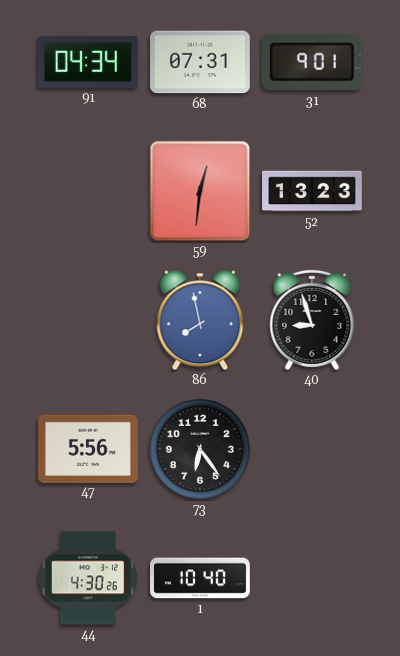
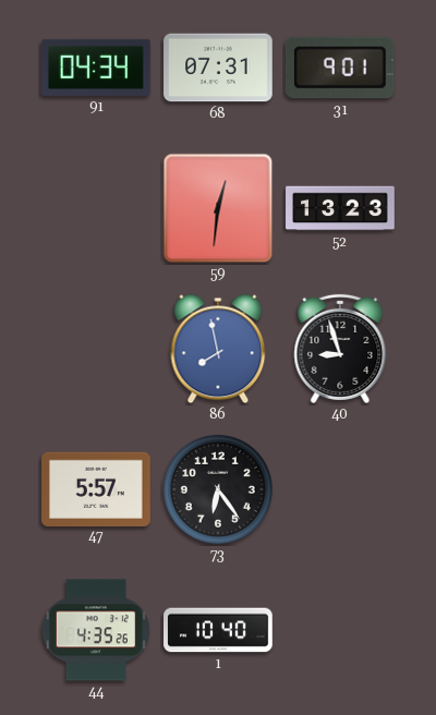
47: 5:56 -> 5:57
44: 4:30 -> 4:35
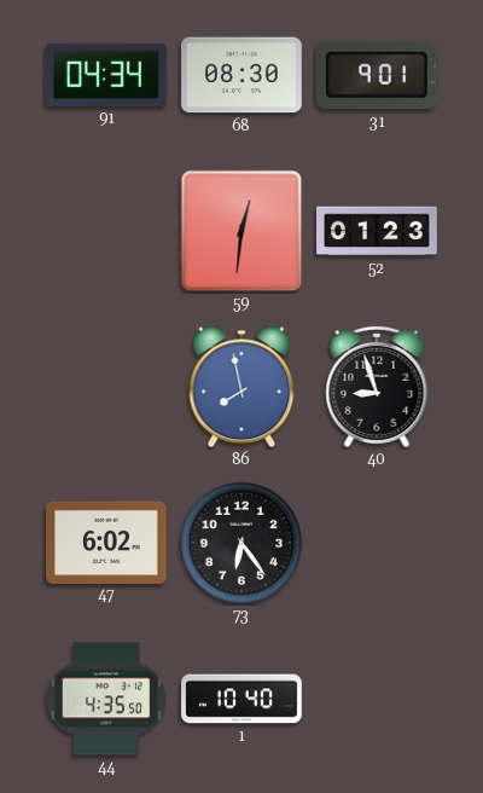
68: 07:31 -> 08:30
52: 13:23 -> 01:23
47: 5:57 -> 6:02
44: 4:35:26 -> 4:35:50
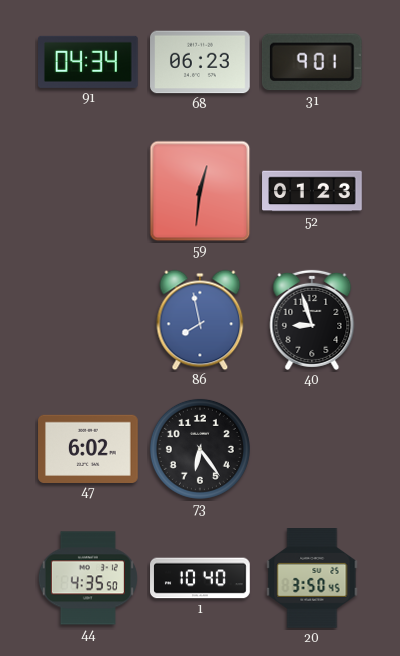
68: 08:30 -> 06:23
20: none -> 3:50
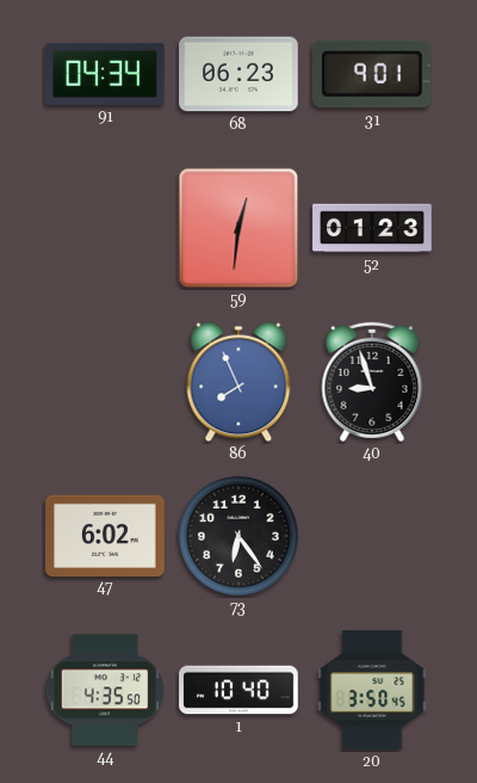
86: 7:58 -> 7:56
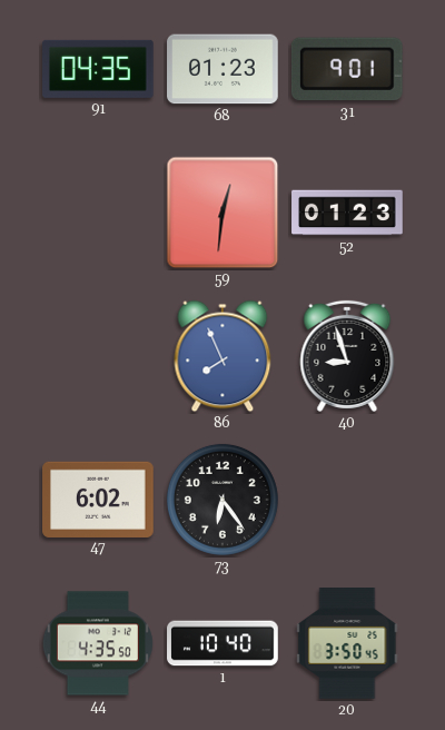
91: 04:34 -> 04:35
68: 06:23 -> 01:23
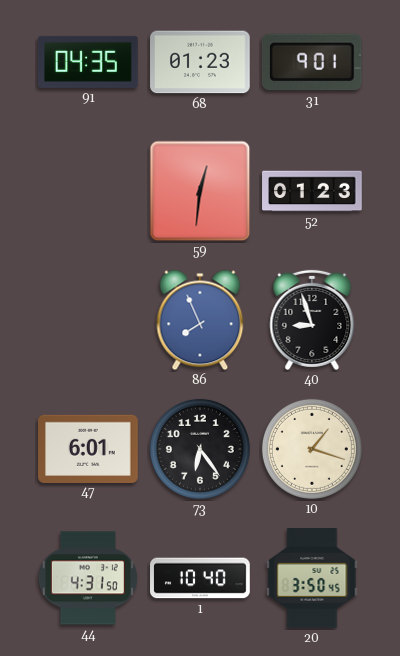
47: 6:02 -> 6:01
10: none -> 1:18
44: 4:35 -> 4:31
